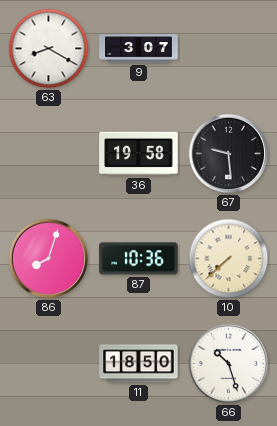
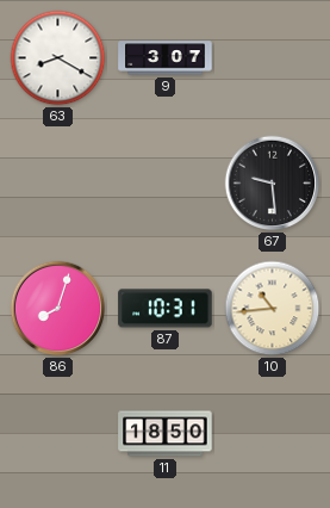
36: 19:58 -> none
87: 10:36 -> 10:31
10: 7:38 -> 10:44
66: 10:27 -> none
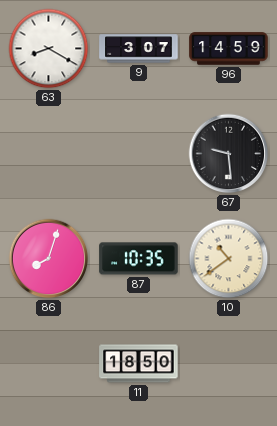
96: none -> 14:59
87: 10:31 -> 10:35
10: 10:44 -> 10:39
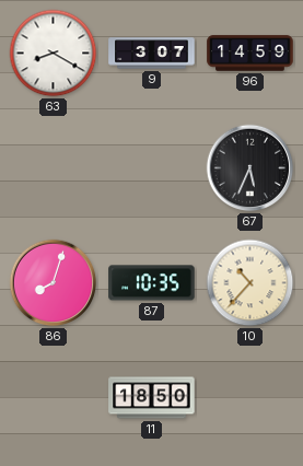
67: 9:29 -> 5:34
10: 10:39 -> 10:37
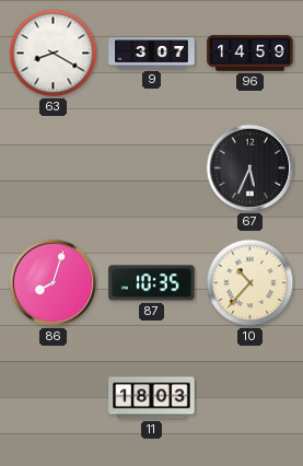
11: 18:50 -> 18:03
